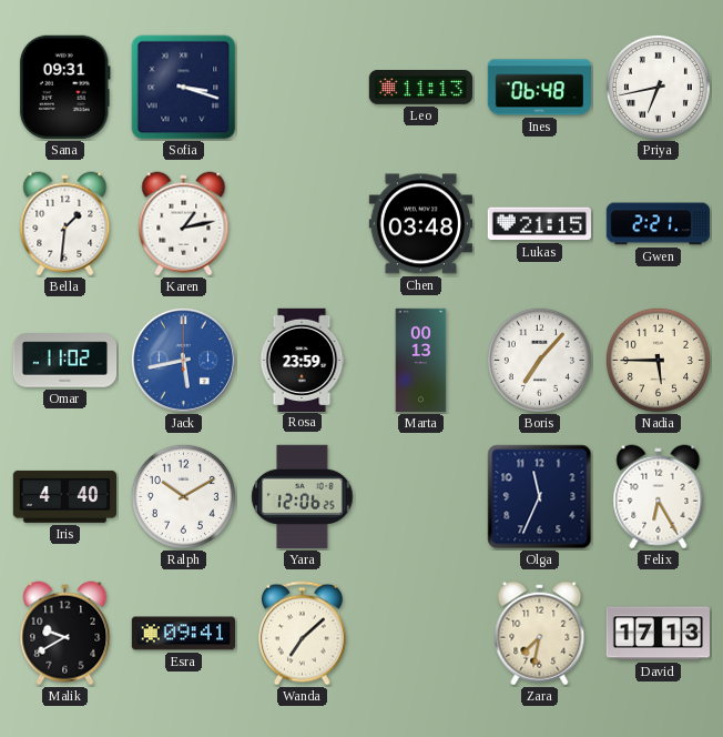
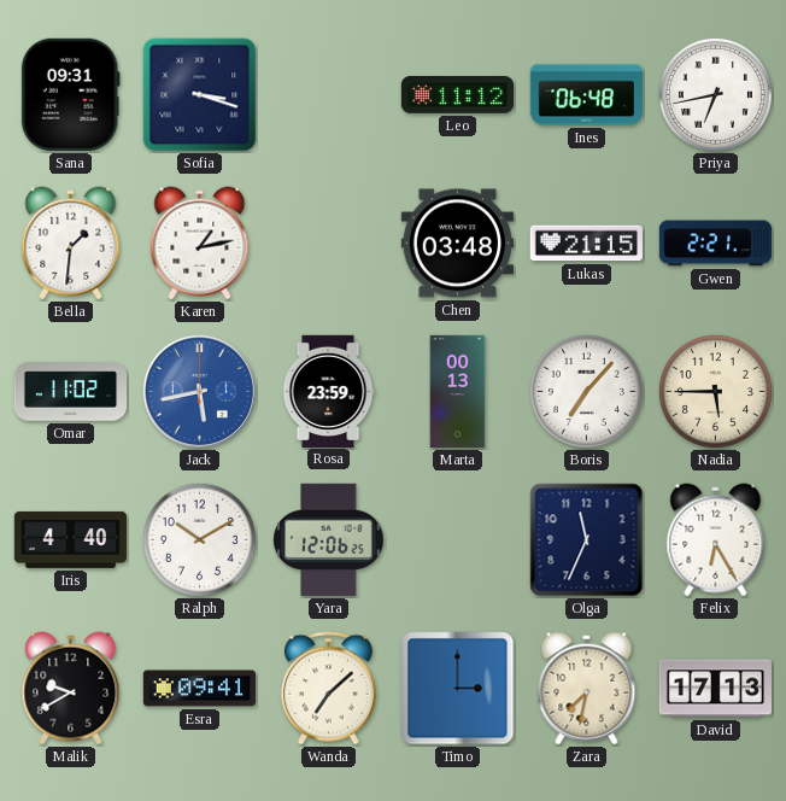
Leo: 11:13 -> 11:12
Timo: none -> 3:00
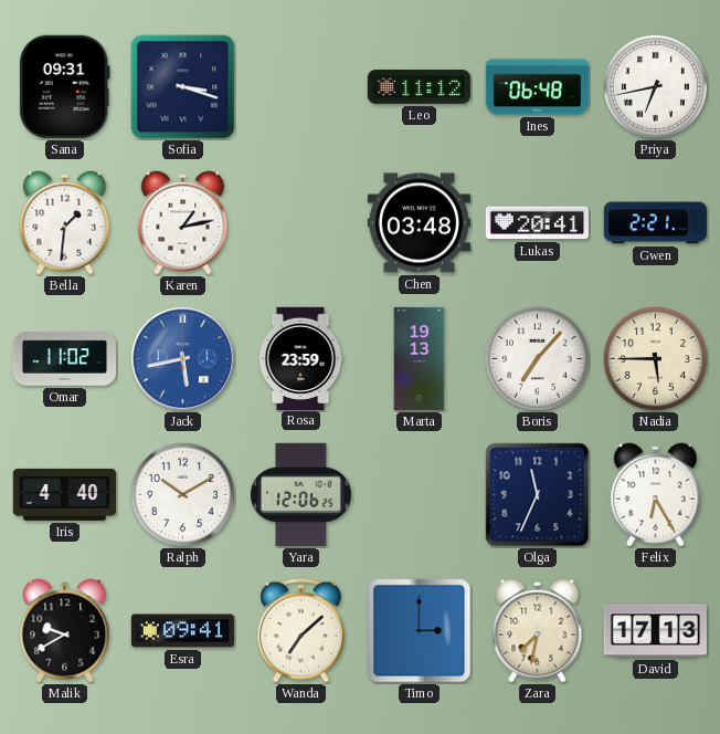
Lukas: 21:15 -> 20:41
Marta: 00:13 -> 19:13
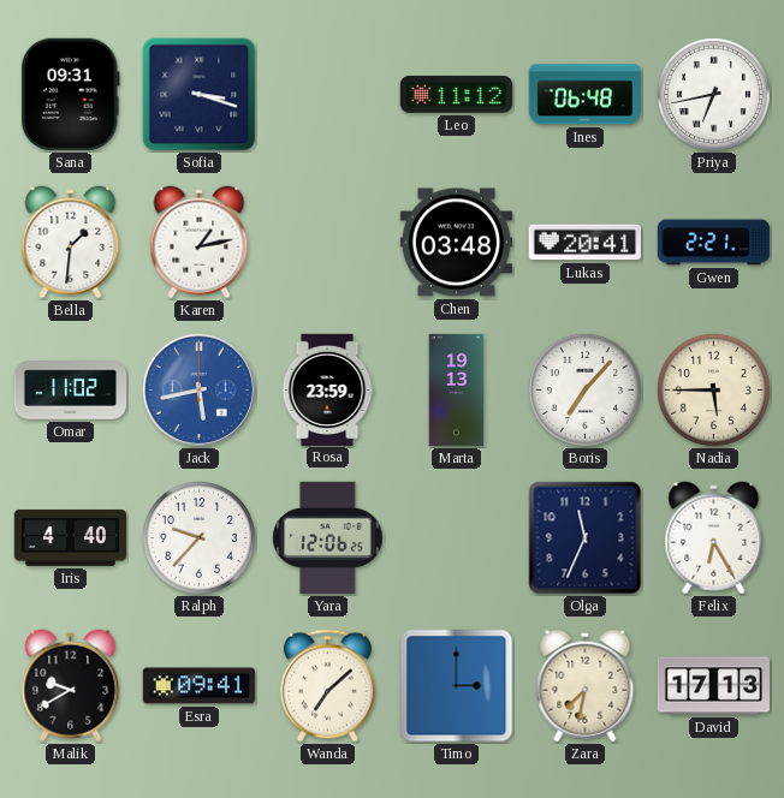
Ralph: 10:10 -> 9:37
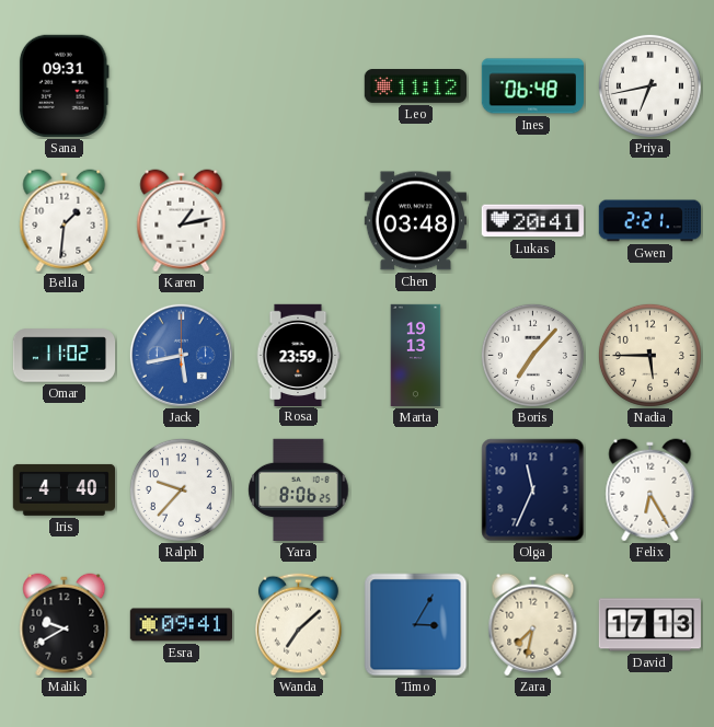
Sofia: 3:18 -> none
Yara: 12:06 -> 8:06
Timo: 3:00 -> 3:05
